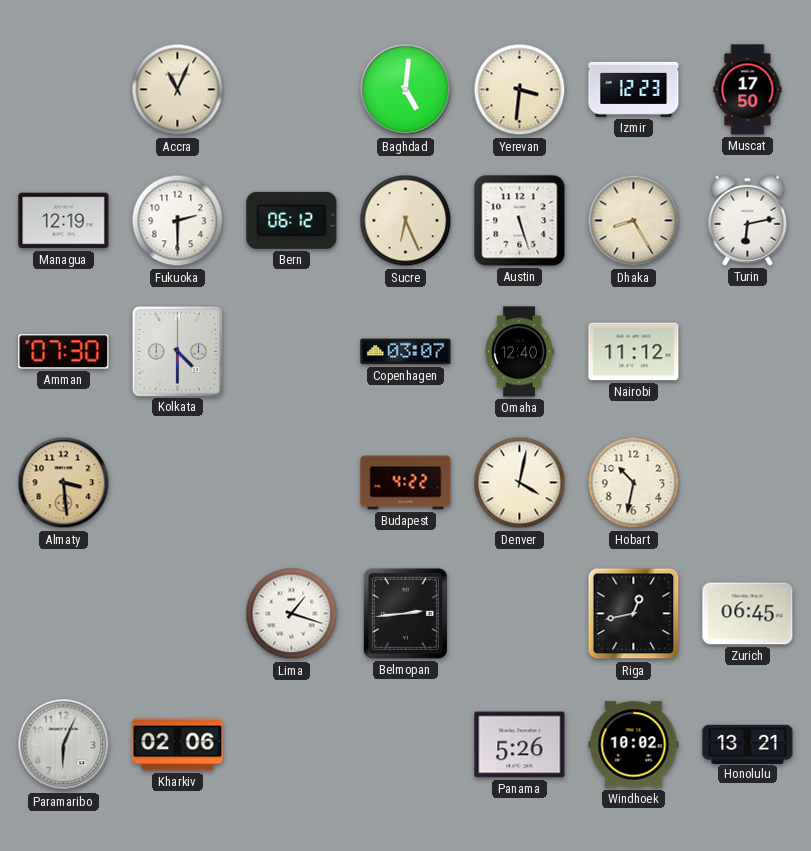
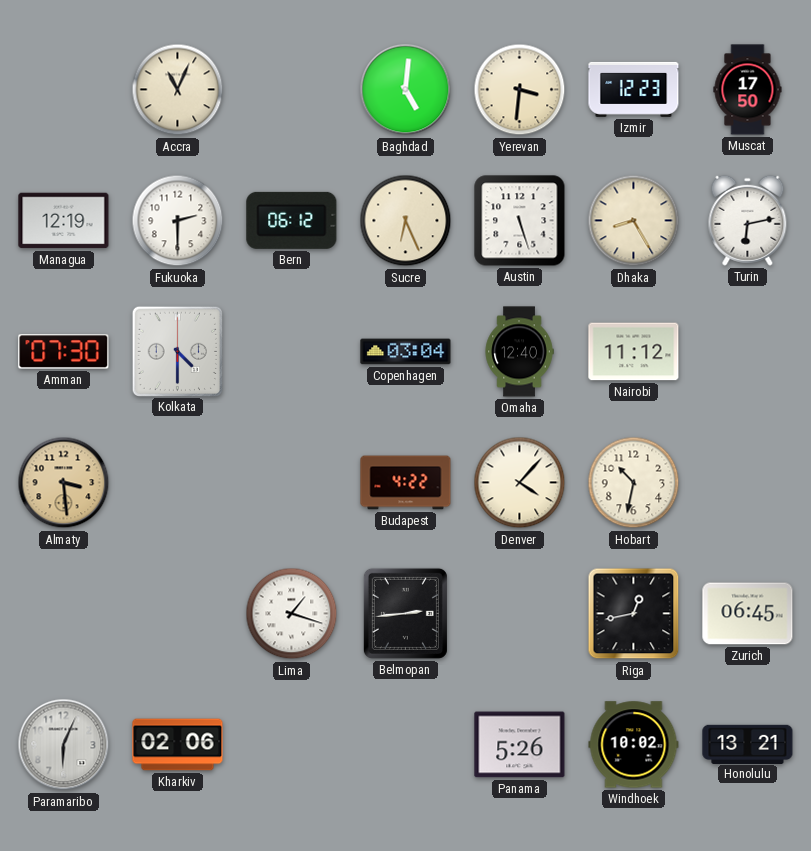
Copenhagen: 03:07 -> 03:04
Denver: 4:02 -> 4:07
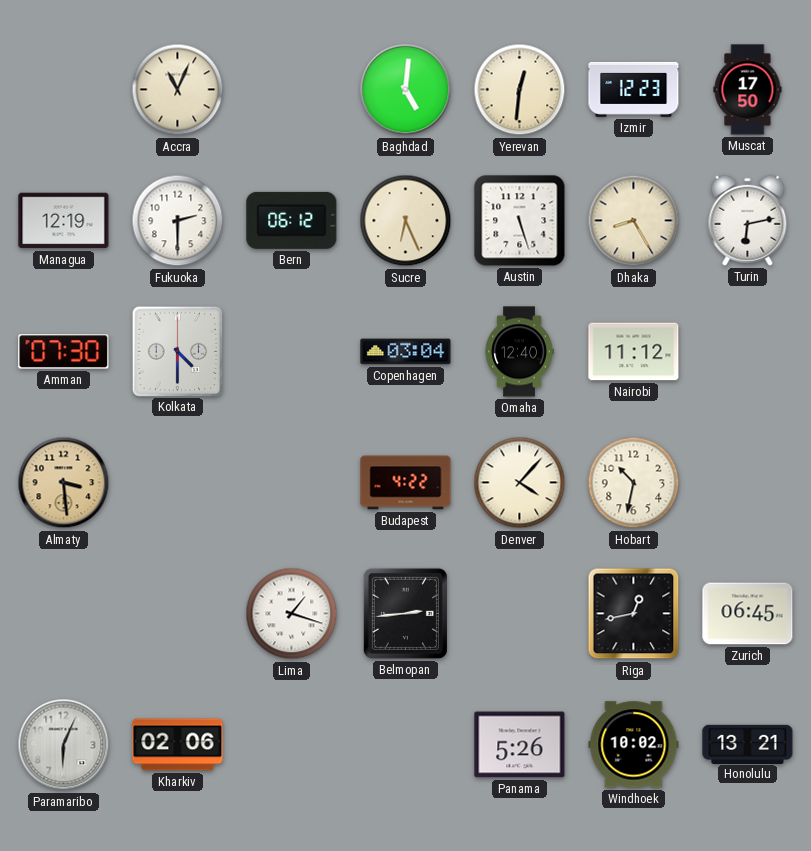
Yerevan: 3:31 -> 12:31
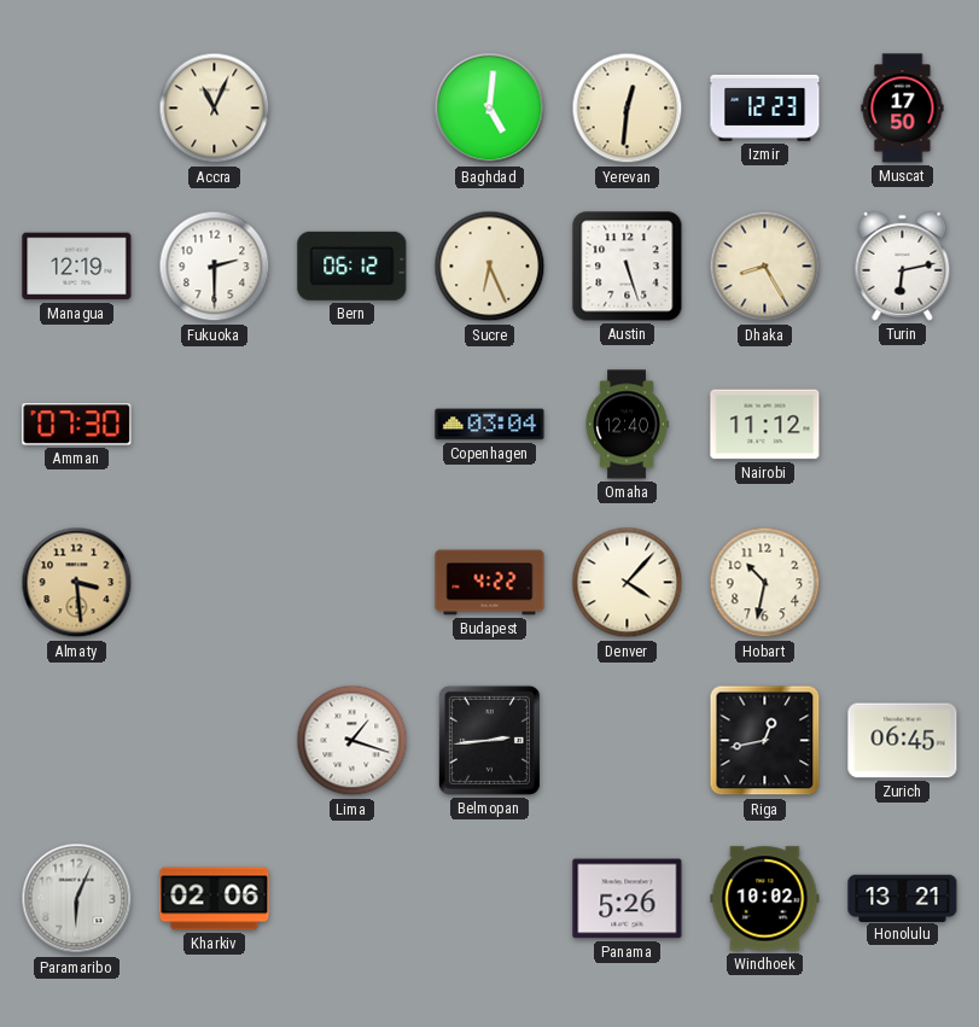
Kolkata: 4:30 -> none
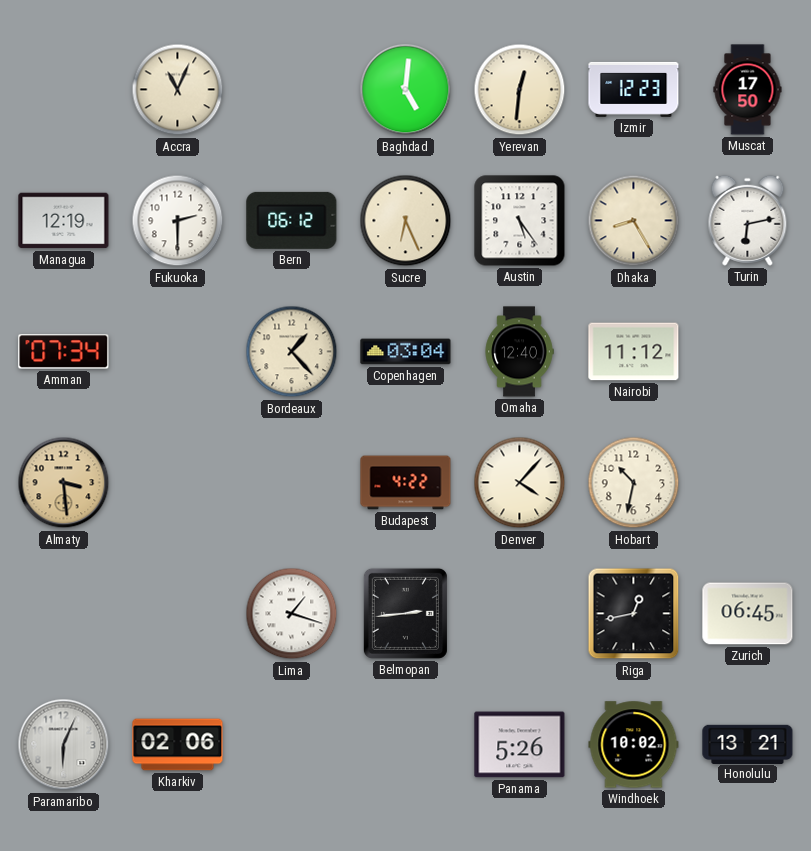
Austin: 5:27 -> 5:24
Amman: 07:30 -> 07:34
Bordeaux: none -> 1:23
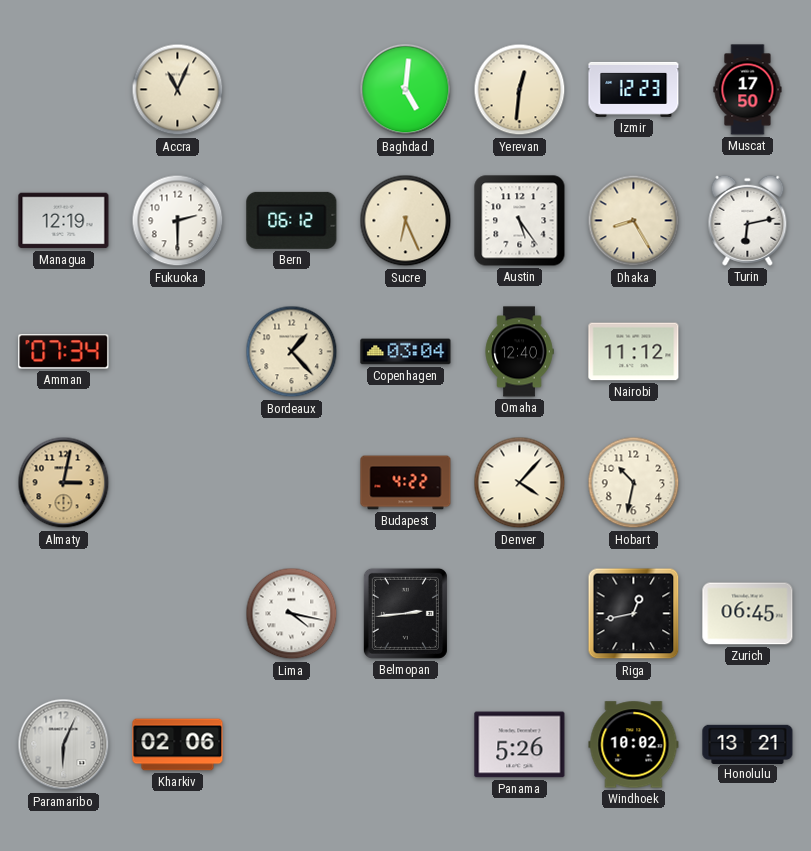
Almaty: 3:29 -> 3:02
Lima: 1:18 -> 4:17
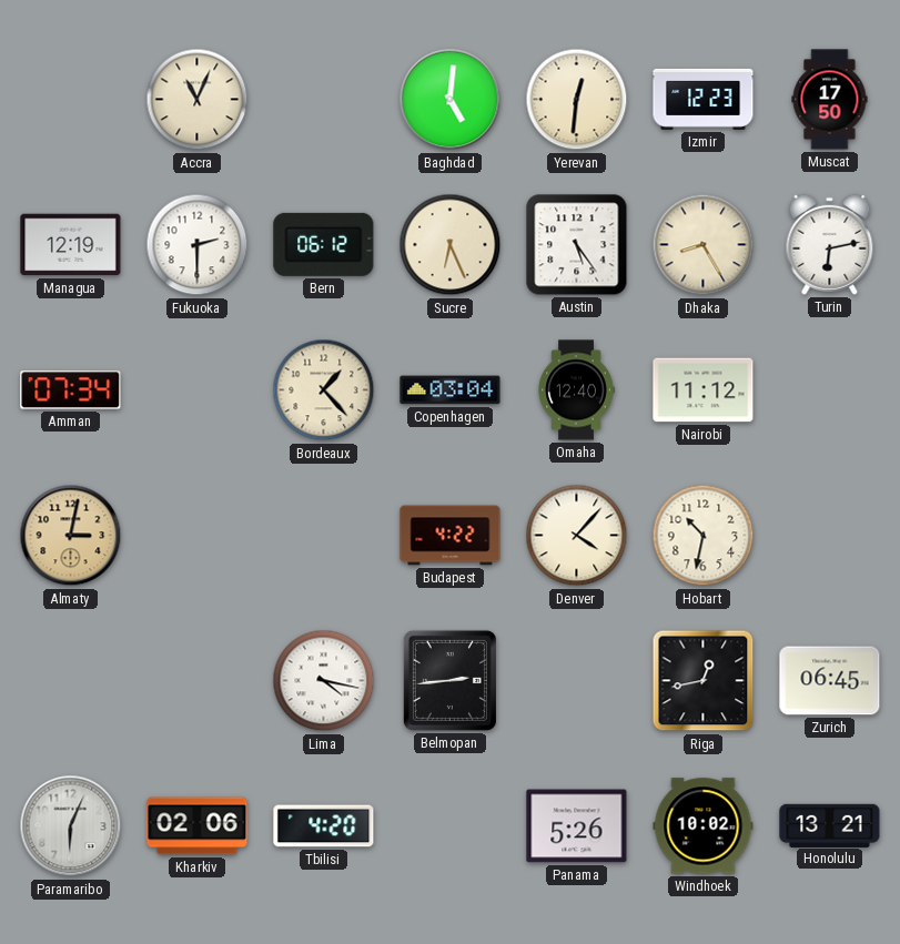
Tbilisi: none -> 4:20
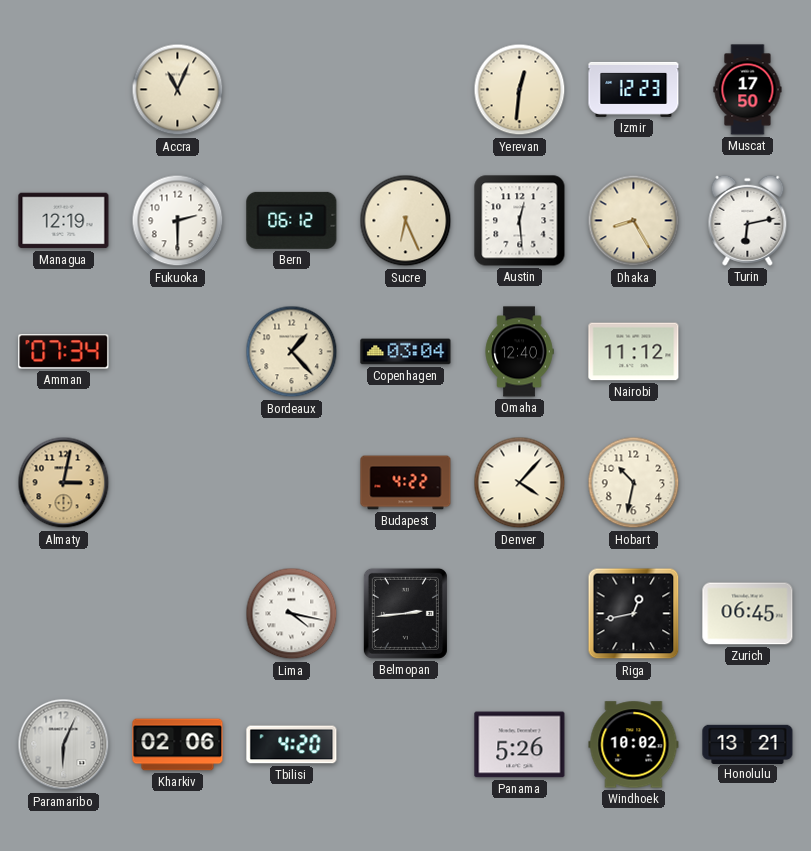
Baghdad: 5:01 -> none
Austin: 5:24 -> 12:29
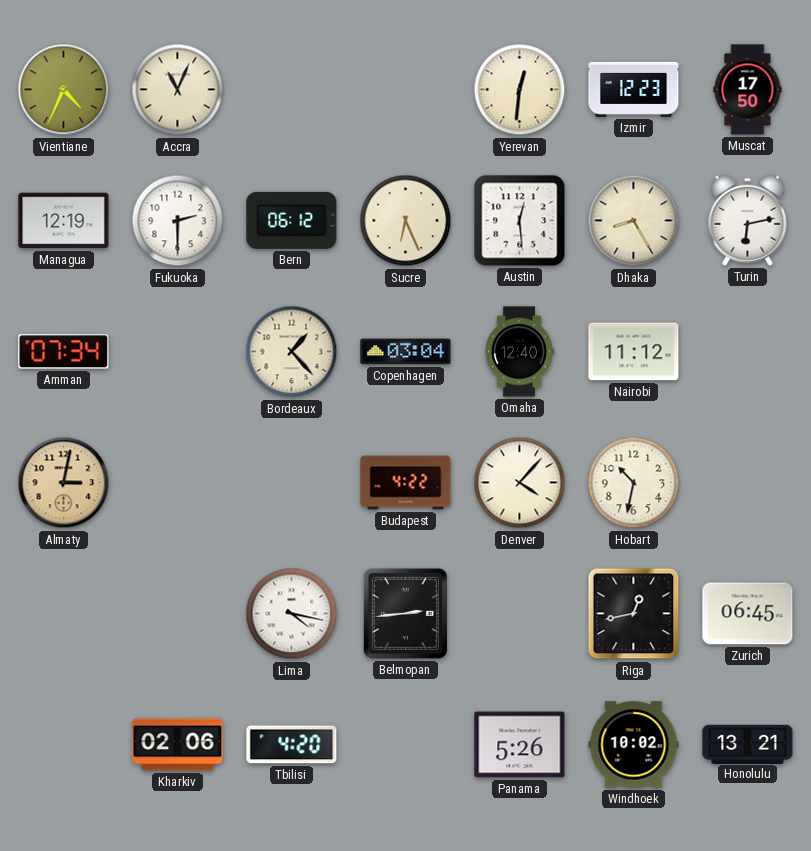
Vientiane: none -> 4:34
Paramaribo: 6:04 -> none
